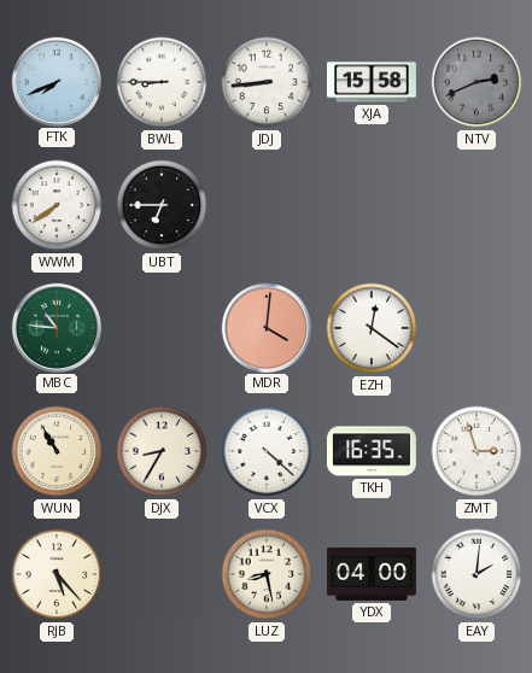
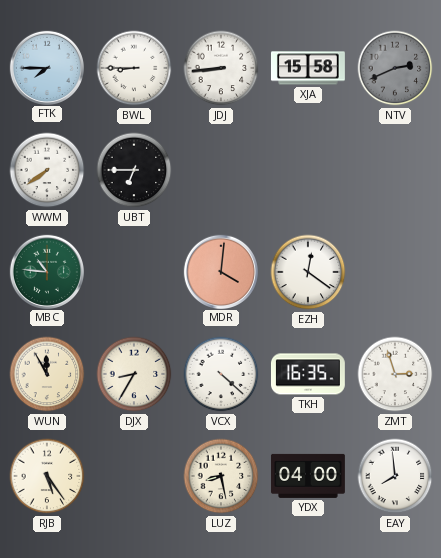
FTK: 7:41 -> 7:45
WUN: 10:55 -> 11:55
RJB: 5:23 -> 5:24
EAY: 2:01 -> 7:59
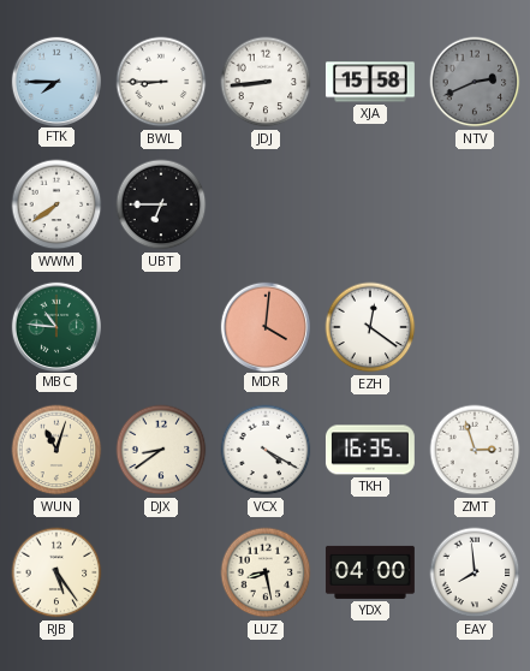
WUN: 11:55 -> 11:03
DJX: 8:35 -> 8:39
VCX: 4:22 -> 4:20
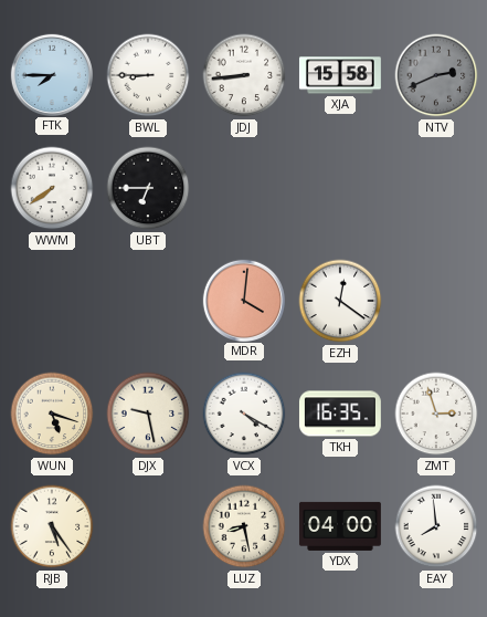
MBC: 10:46 -> none
WUN: 11:03 -> 5:18
DJX: 8:39 -> 9:28
